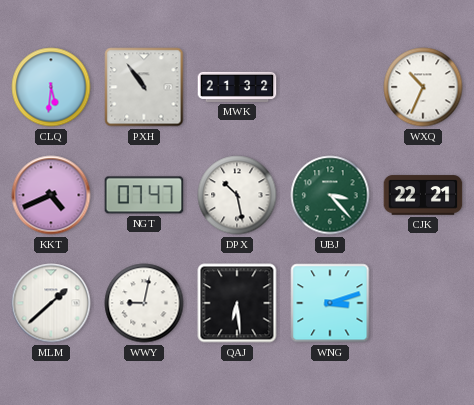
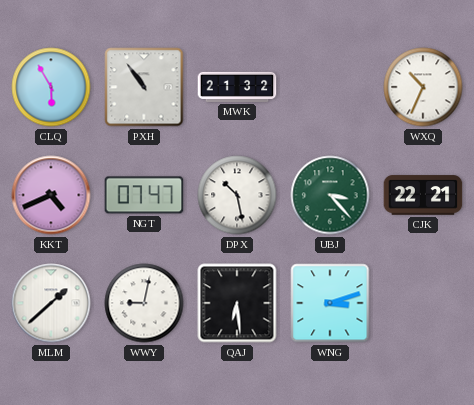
CLQ: 5:31 -> 5:55
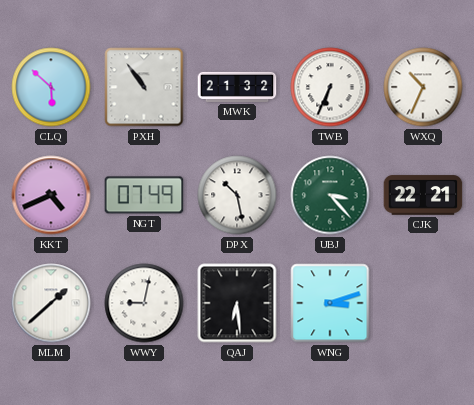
CLQ: 5:55 -> 5:52
TWB: none -> 6:34
NGT: 07:47 -> 07:49
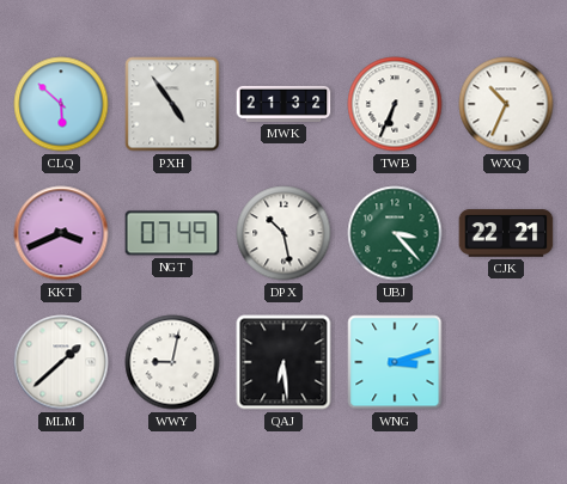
PXH: 10:54 -> 4:54
KKT: 4:41 -> 3:41
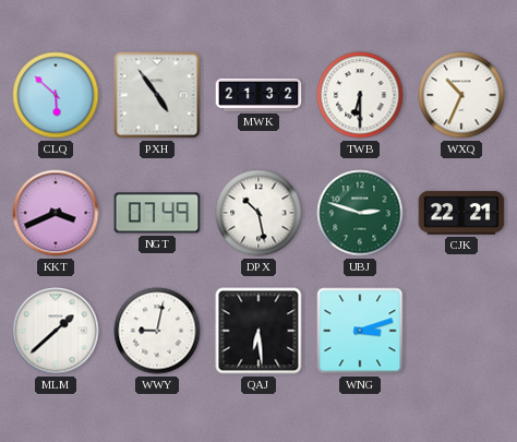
TWB: 6:34 -> 6:30
UBJ: 3:23 -> 2:48
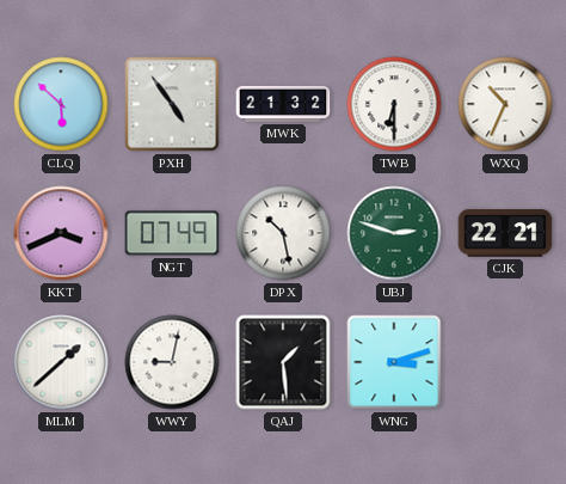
QAJ: 6:29 -> 1:29
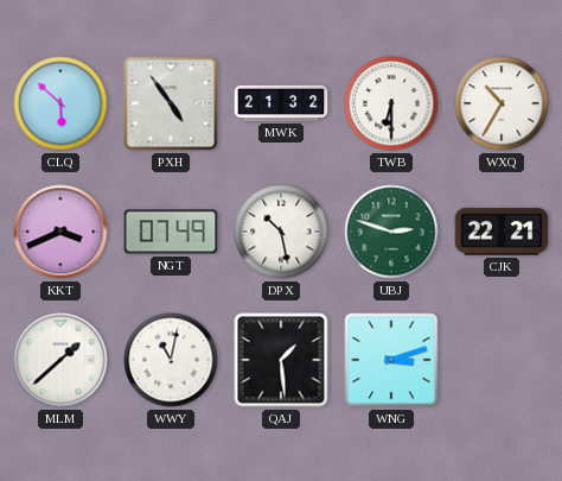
WXQ: 10:34 -> 10:35
WWY: 9:02 -> 11:02
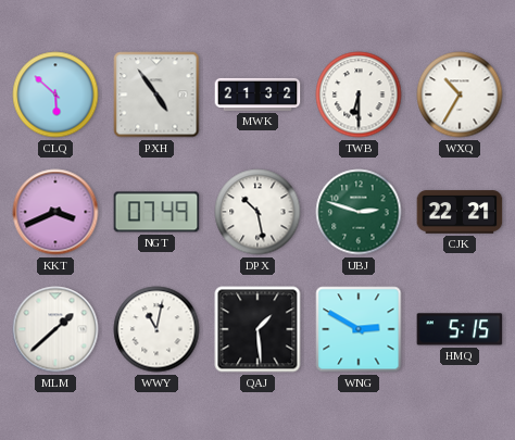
WNG: 3:12 -> 2:50
HMQ: none -> 5:15
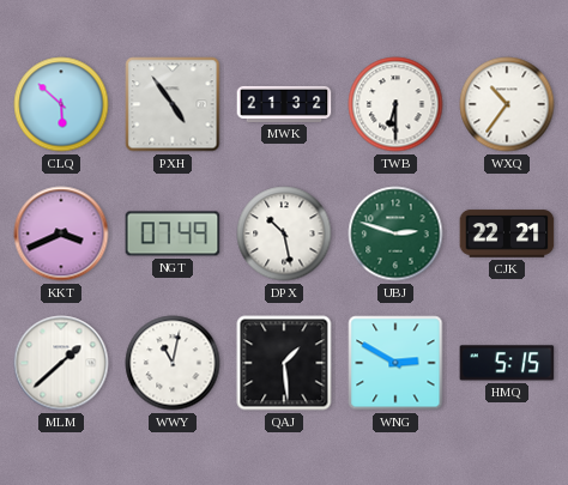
WXQ: 10:35 -> 10:36
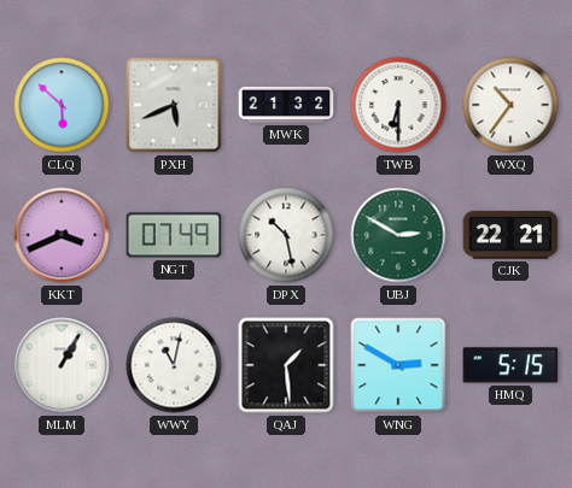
PXH: 4:54 -> 5:41
UBJ: 2:48 -> 2:50
MLM: 1:38 -> 1:05
